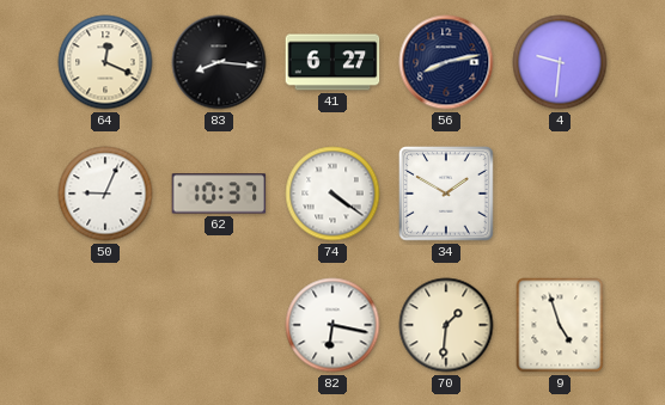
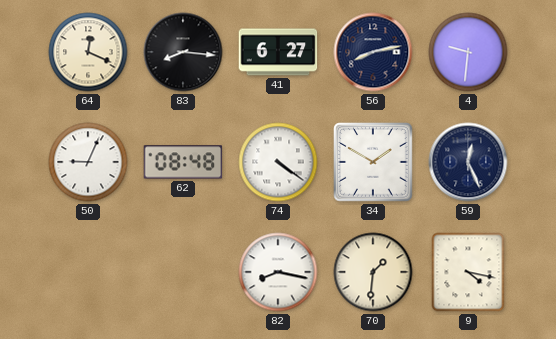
62: 10:37 -> 08:48
59: none -> 12:26
82: 6:17 -> 8:17
9: 4:57 -> 4:17
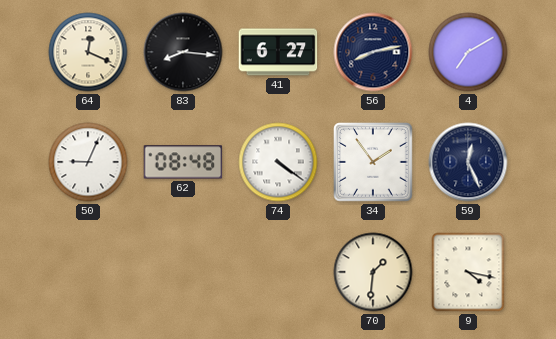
4: 9:31 -> 7:10
34: 1:50 -> 1:54
82: 8:17 -> none
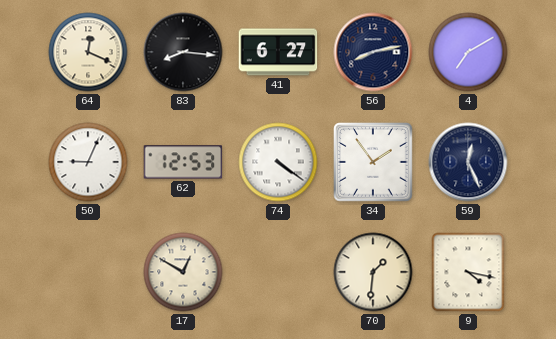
62: 08:48 -> 12:53
17: none -> 12:50
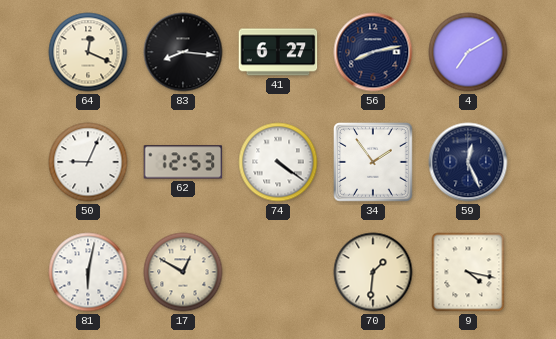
81: none -> 6:02
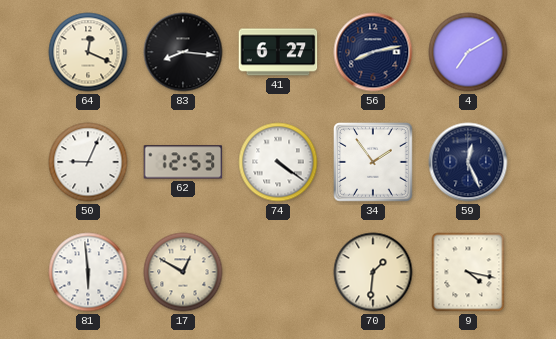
81: 6:02 -> 5:59
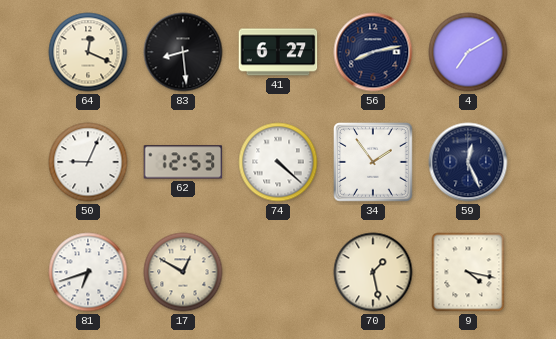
83: 8:16 -> 8:29
74: 4:21 -> 4:22
81: 5:59 -> 6:42
70: 1:31 -> 1:28
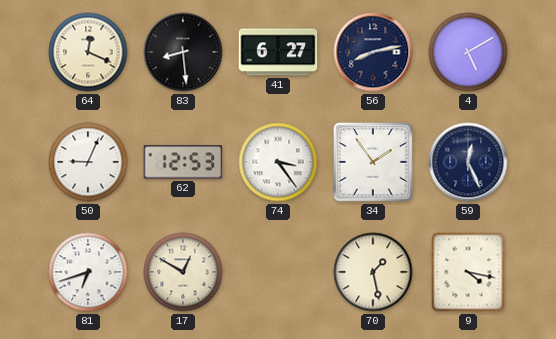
4: 7:10 -> 5:10
74: 4:22 -> 3:24
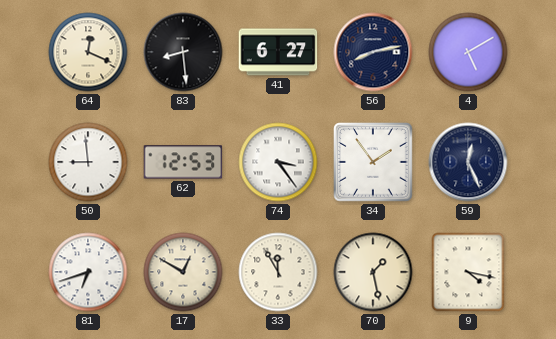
50: 9:04 -> 8:59
33: none -> 11:55
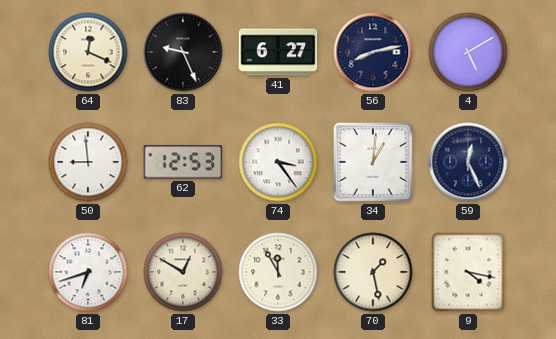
83: 8:29 -> 9:26
34: 1:54 -> 1:01
